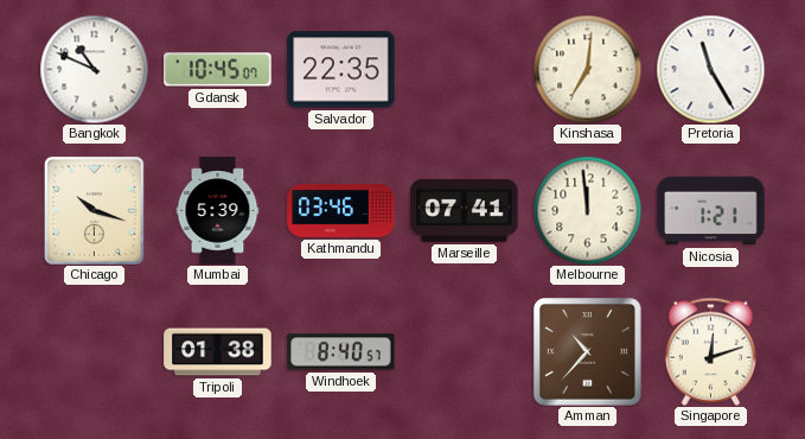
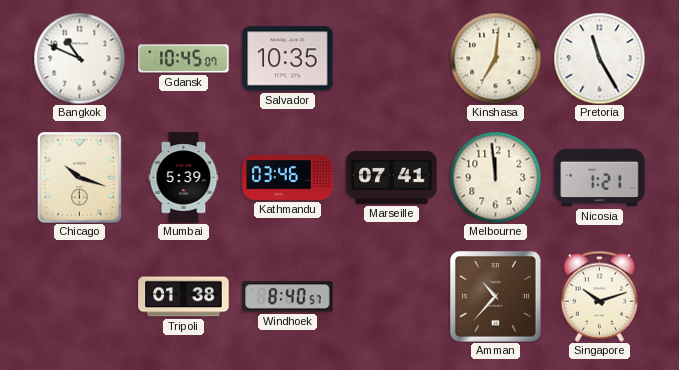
Salvador: 22:35 -> 10:35
Singapore: 12:12 -> 10:12
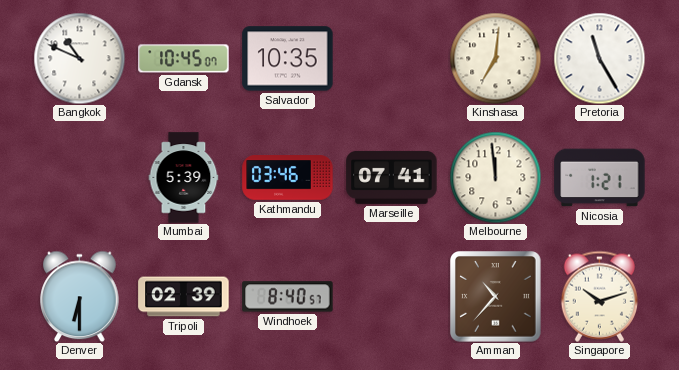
Chicago: 10:18 -> none
Denver: none -> 6:30
Tripoli: 01:38 -> 02:39
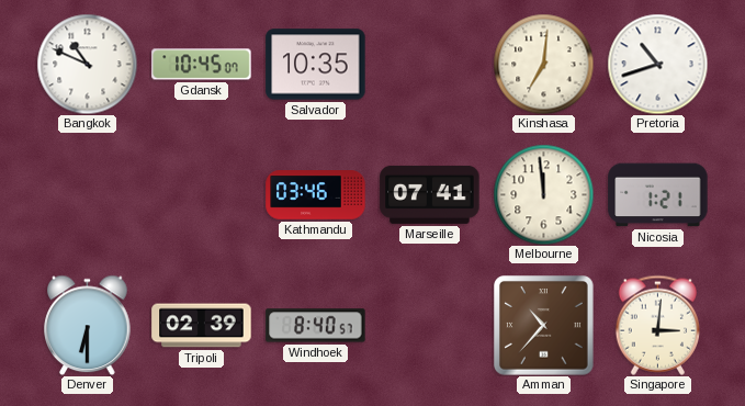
Pretoria: 11:25 -> 10:42
Mumbai: 5:39 -> none
Singapore: 10:12 -> 3:01
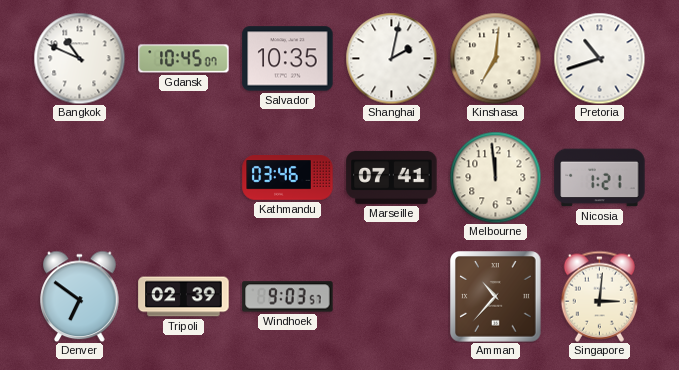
Shanghai: none -> 2:02
Denver: 6:30 -> 6:51
Windhoek: 8:40 -> 9:03
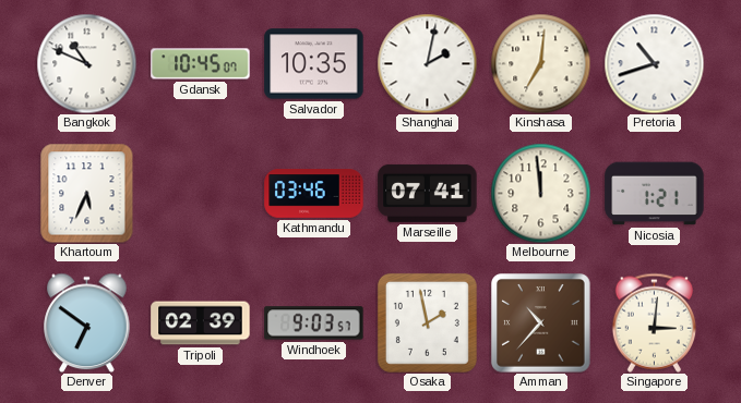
Khartoum: none -> 5:34
Osaka: none -> 1:58
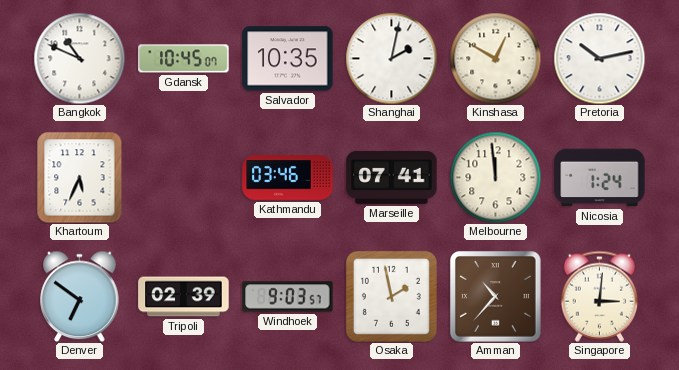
Kinshasa: 7:01 -> 12:50
Pretoria: 10:42 -> 10:13
Nicosia: 1:21 -> 1:24
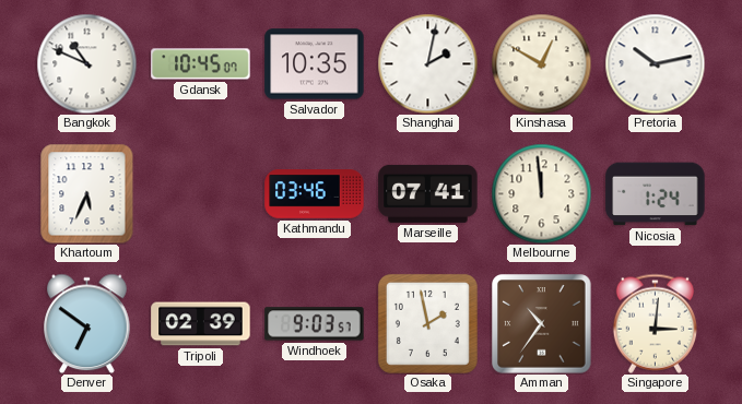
Amman: 10:37 -> 10:36
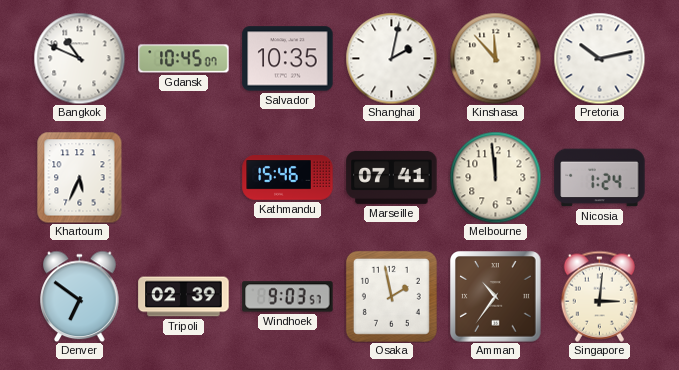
Kinshasa: 12:50 -> 11:53
Kathmandu: 03:46 -> 15:46
